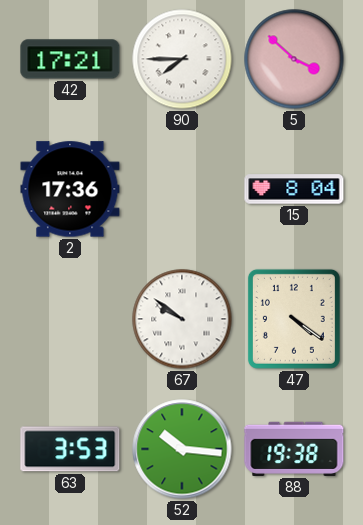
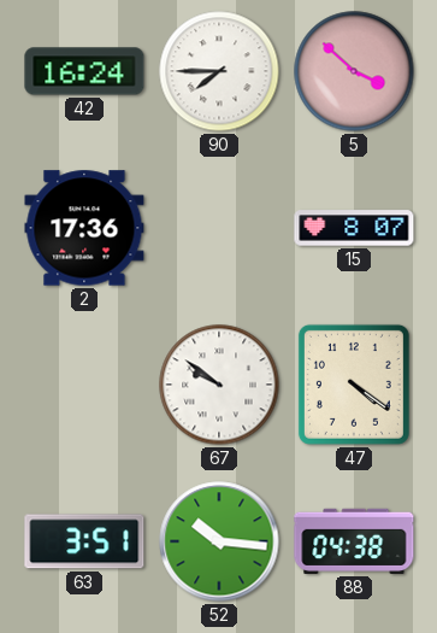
42: 17:21 -> 16:24
15: 8:04 -> 8:07
63: 3:53 -> 3:51
88: 19:38 -> 04:38
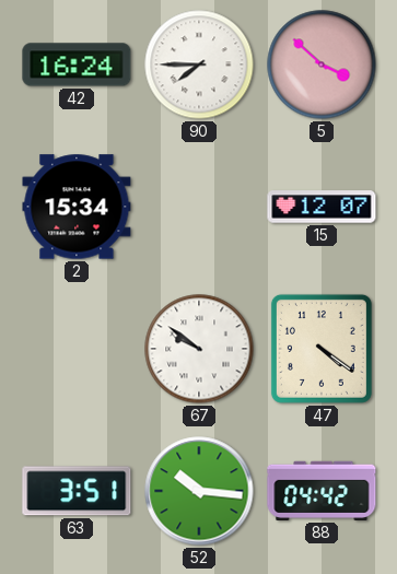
2: 17:36 -> 15:34
15: 8:07 -> 12:07
88: 04:38 -> 04:42
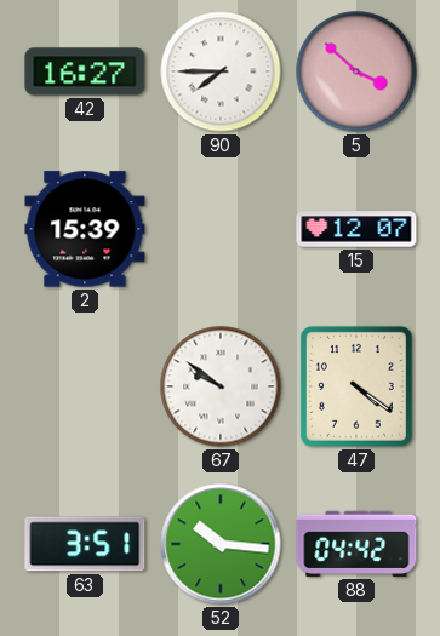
42: 16:24 -> 16:27
2: 15:34 -> 15:39
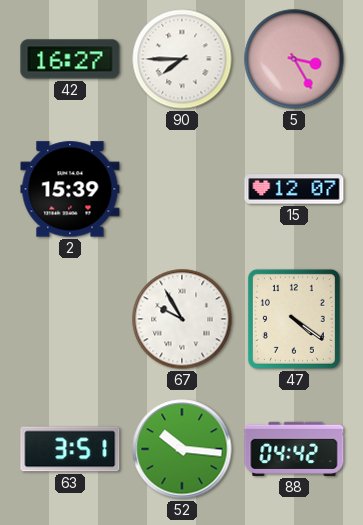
5: 3:52 -> 3:25
67: 9:51 -> 9:55
